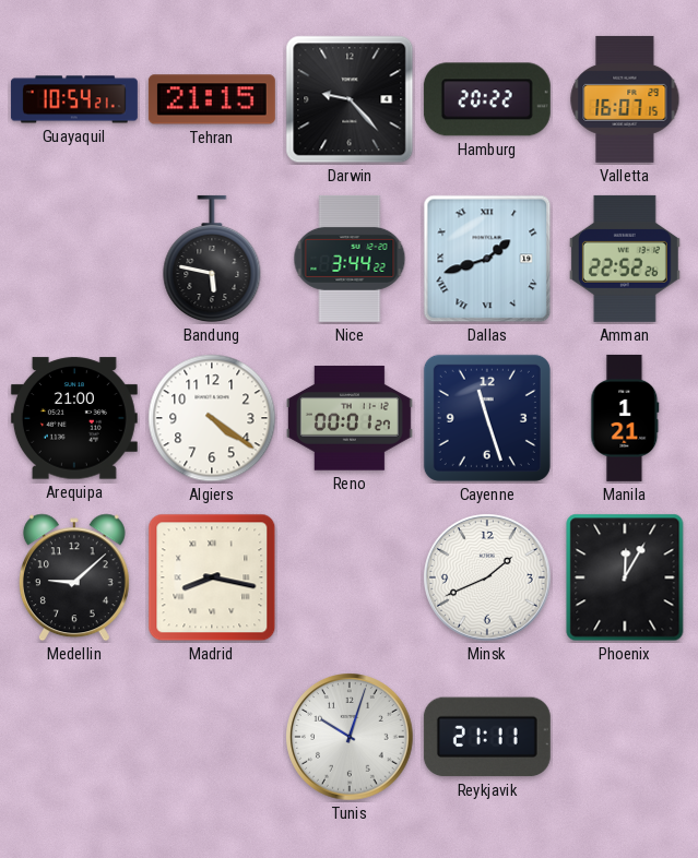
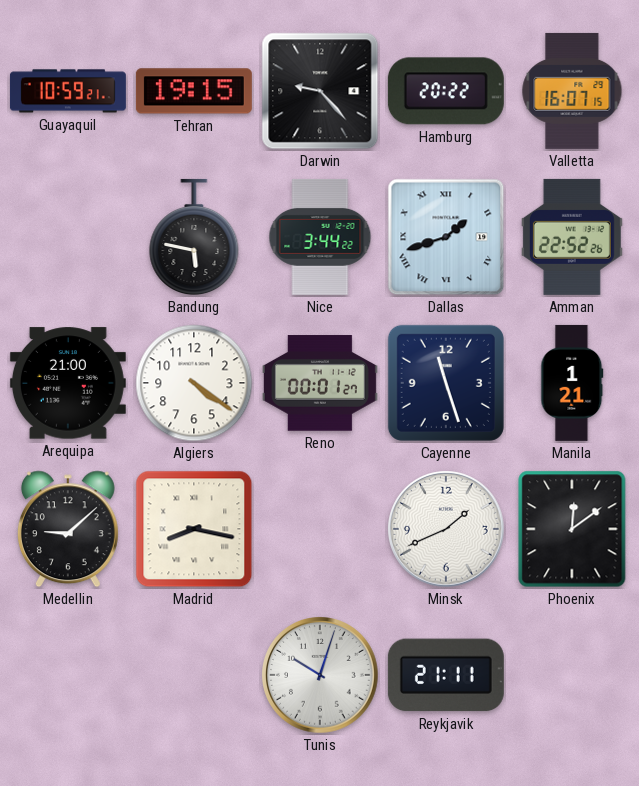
Guayaquil: 10:54 -> 10:59
Tehran: 21:15 -> 19:15
Phoenix: 12:05 -> 12:09
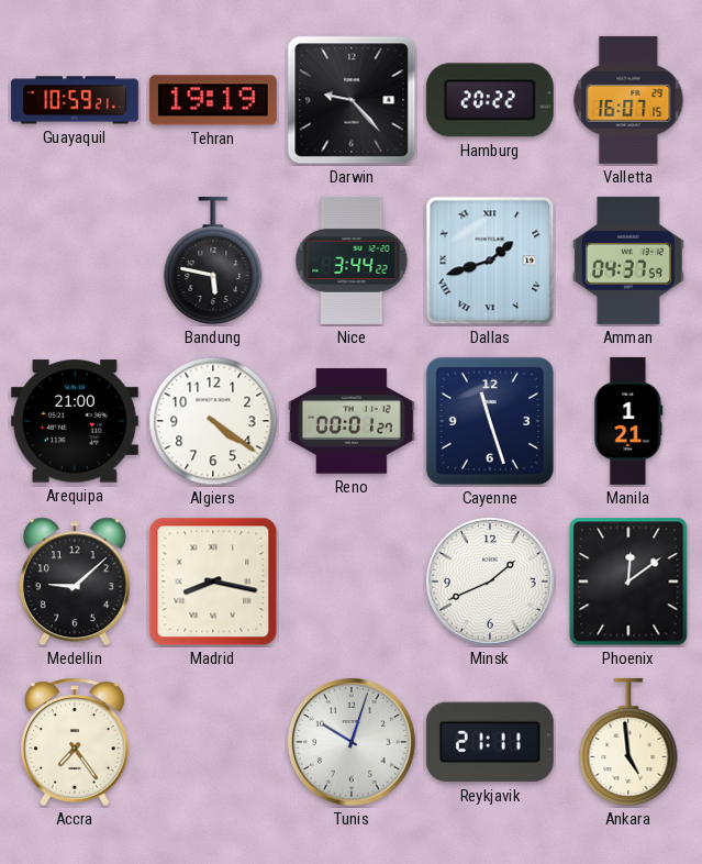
Tehran: 19:15 -> 19:19
Amman: 22:52 -> 04:37
Accra: none -> 7:24
Ankara: none -> 4:59
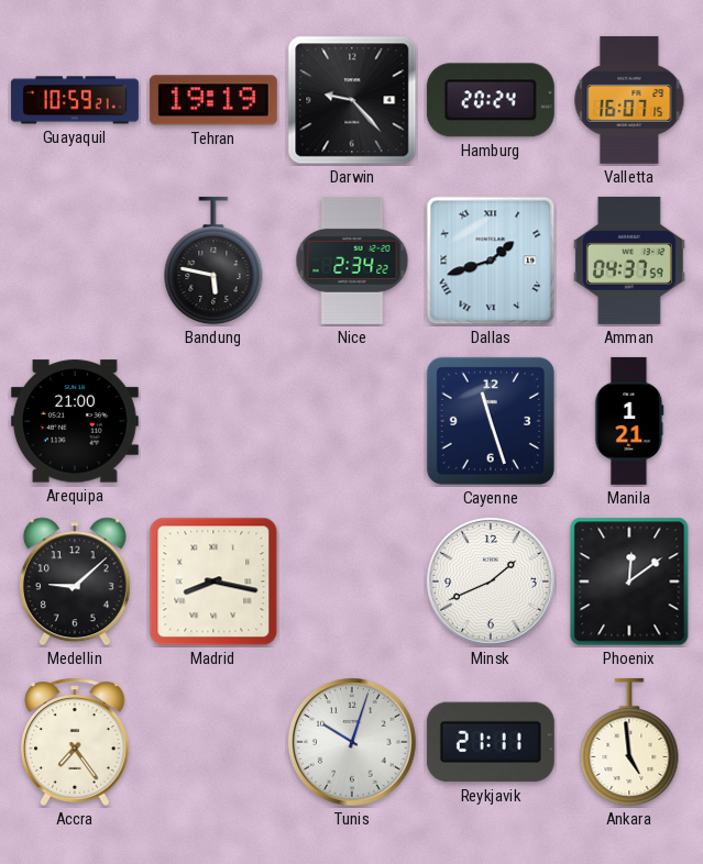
Hamburg: 20:22 -> 20:24
Nice: 3:44 -> 2:34
Algiers: 4:21 -> none
Reno: 00:01 -> none
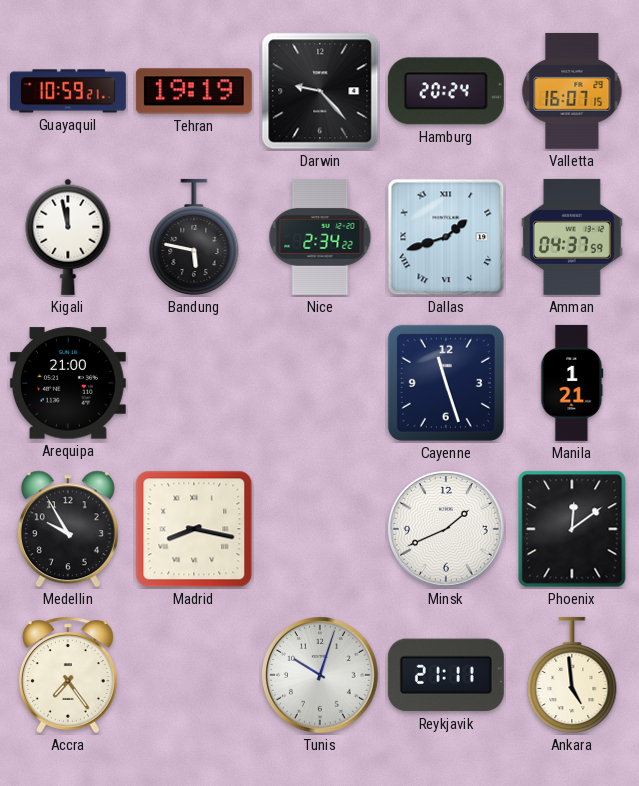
Kigali: none -> 11:58
Medellin: 9:08 -> 9:55
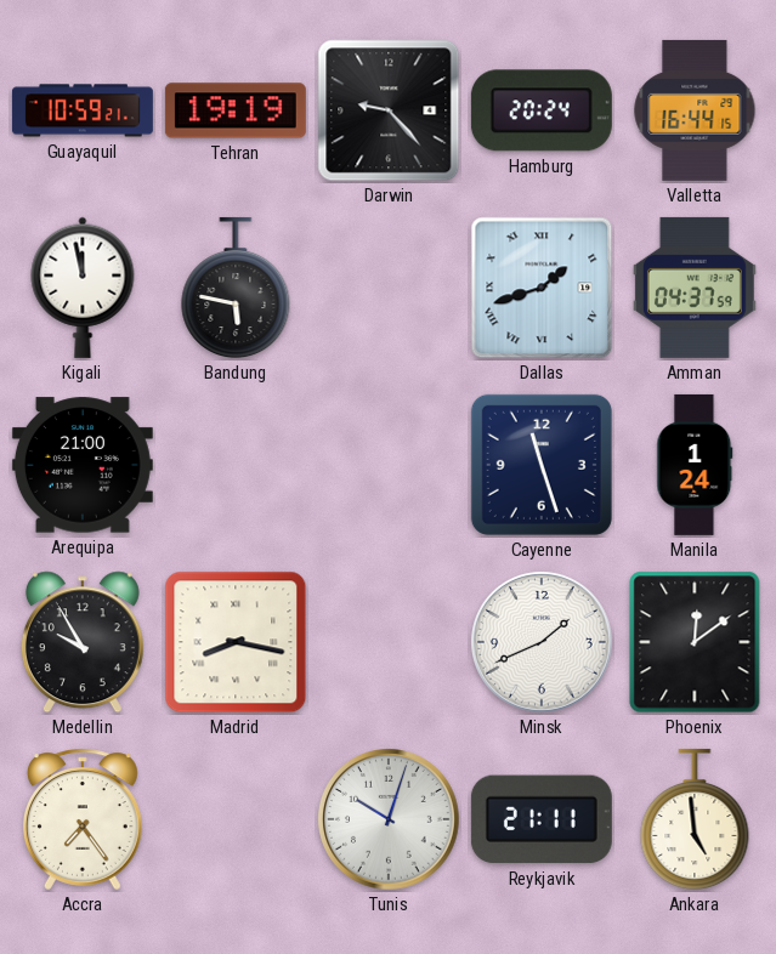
Valletta: 16:07 -> 16:44
Nice: 2:34 -> none
Manila: 1:21 -> 1:24
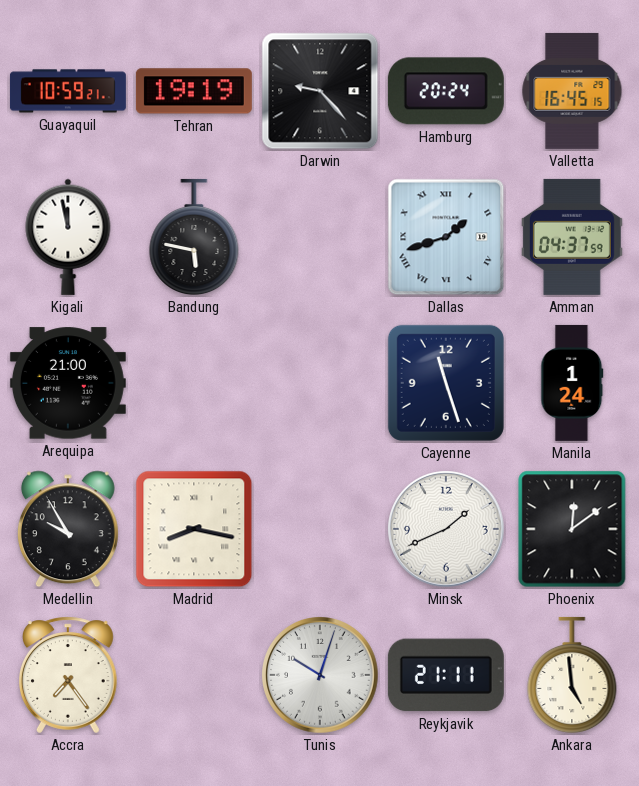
Valletta: 16:44 -> 16:45
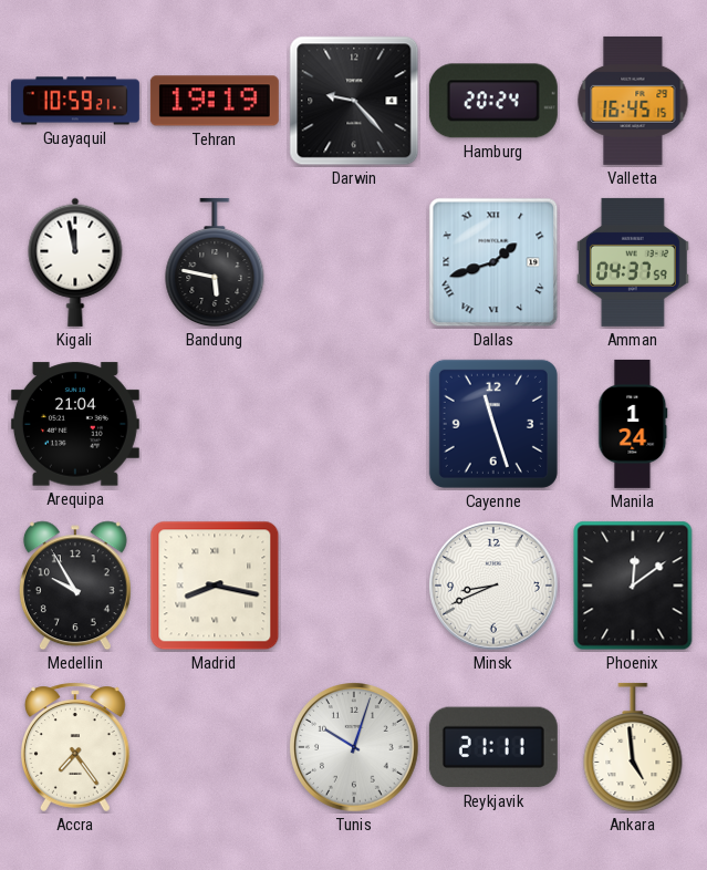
Arequipa: 21:00 -> 21:04
Minsk: 1:41 -> 8:41
